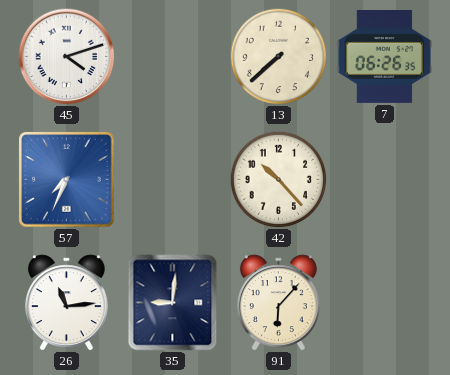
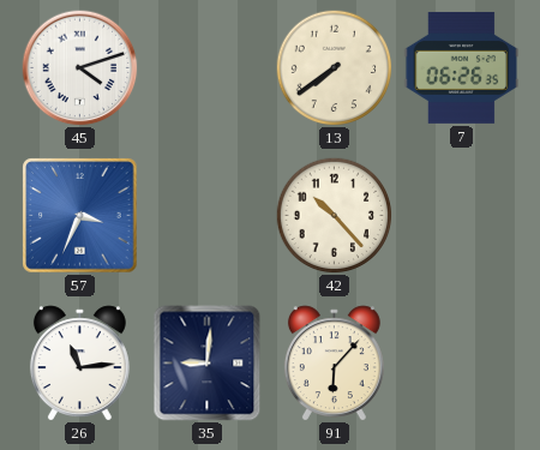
13: 7:38 -> 7:39
57: 7:34 -> 3:34
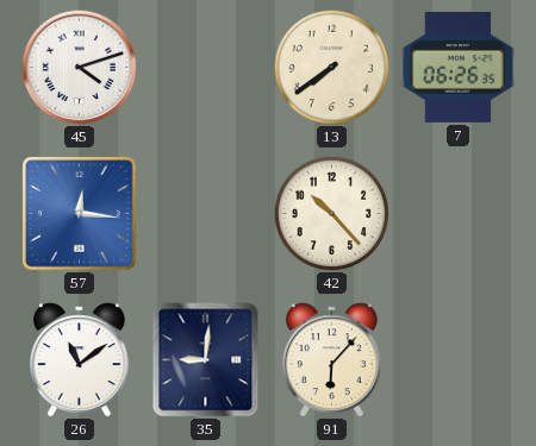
57: 3:34 -> 12:16
26: 11:14 -> 11:09
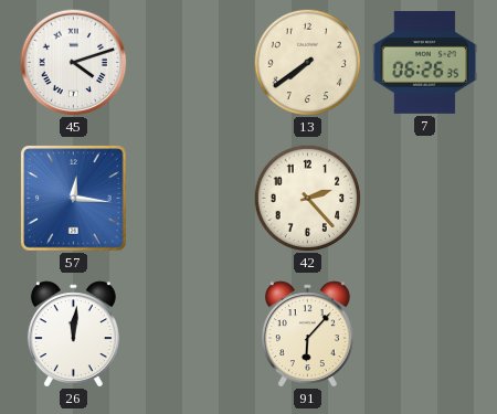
42: 10:23 -> 2:23
26: 11:09 -> 12:01
35: 9:01 -> none
